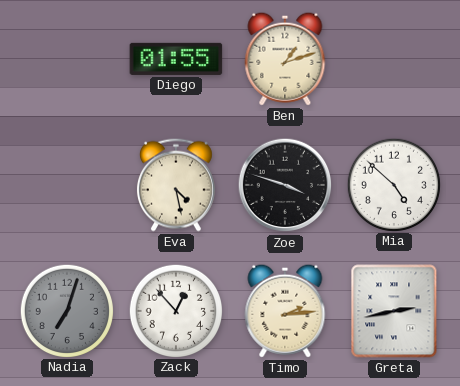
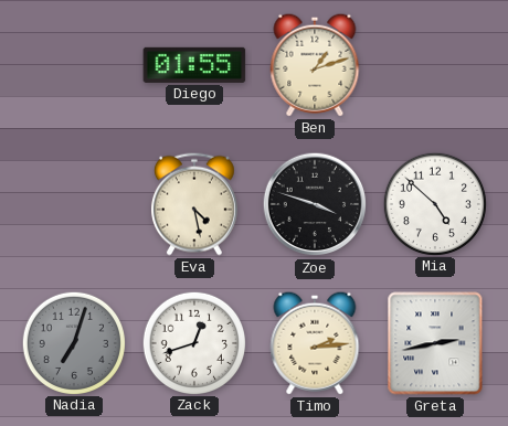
Zack: 12:53 -> 12:42
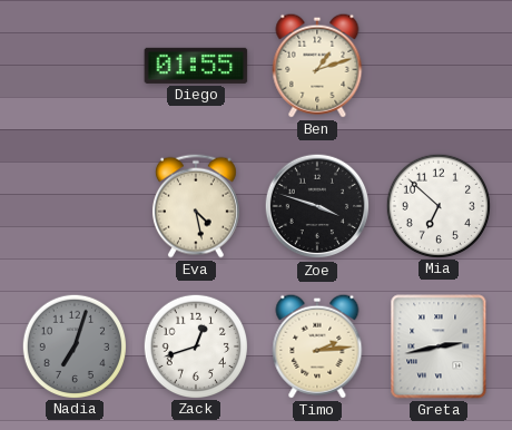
Mia: 4:52 -> 6:52
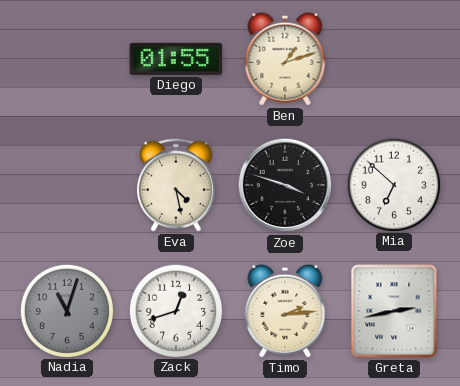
Nadia: 7:03 -> 11:03
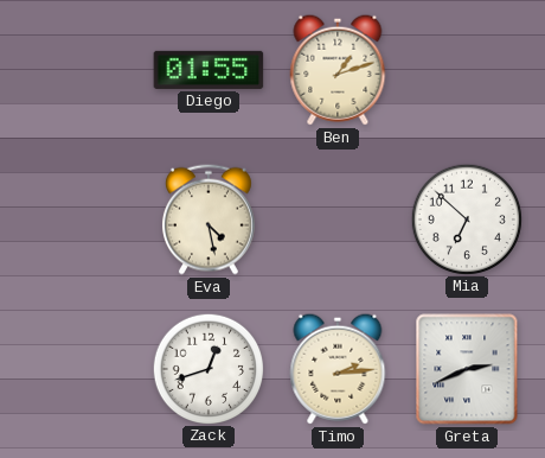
Zoe: 3:48 -> none
Nadia: 11:03 -> none
Greta: 2:43 -> 2:41
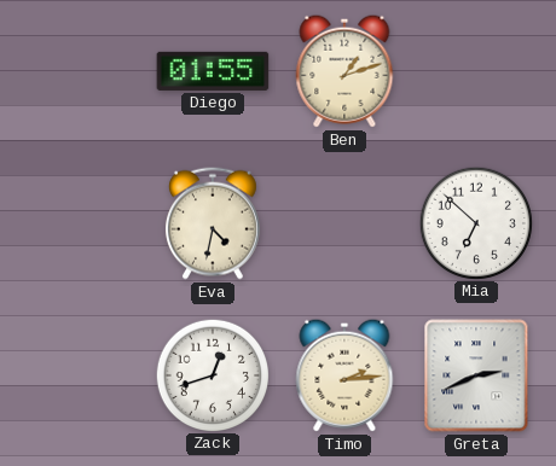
Eva: 4:28 -> 4:32
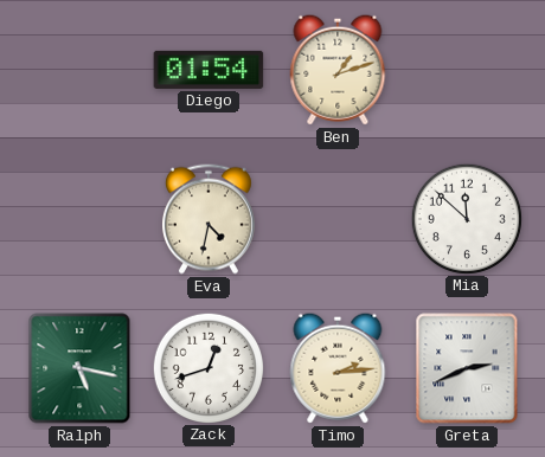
Diego: 01:55 -> 01:54
Mia: 6:52 -> 11:52
Ralph: none -> 5:17
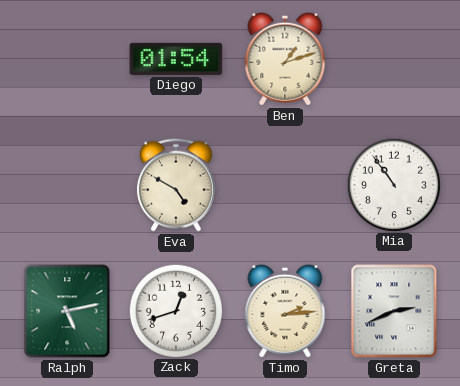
Eva: 4:32 -> 4:50
Mia: 11:52 -> 10:54
Ralph: 5:17 -> 5:13
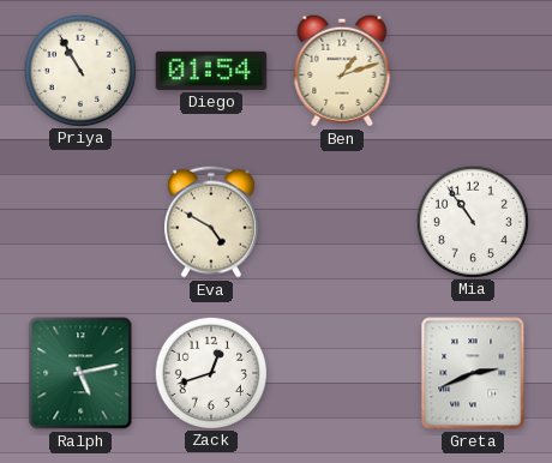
Priya: none -> 10:55
Timo: 2:14 -> none
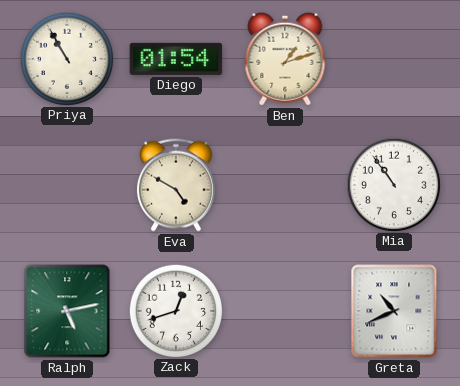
Greta: 2:41 -> 10:41
